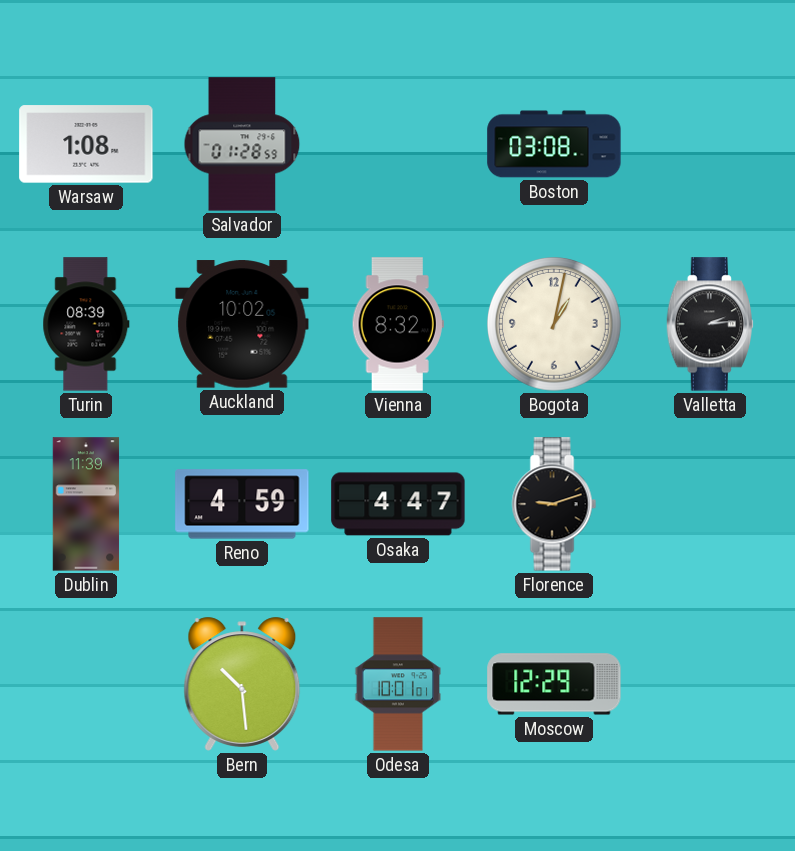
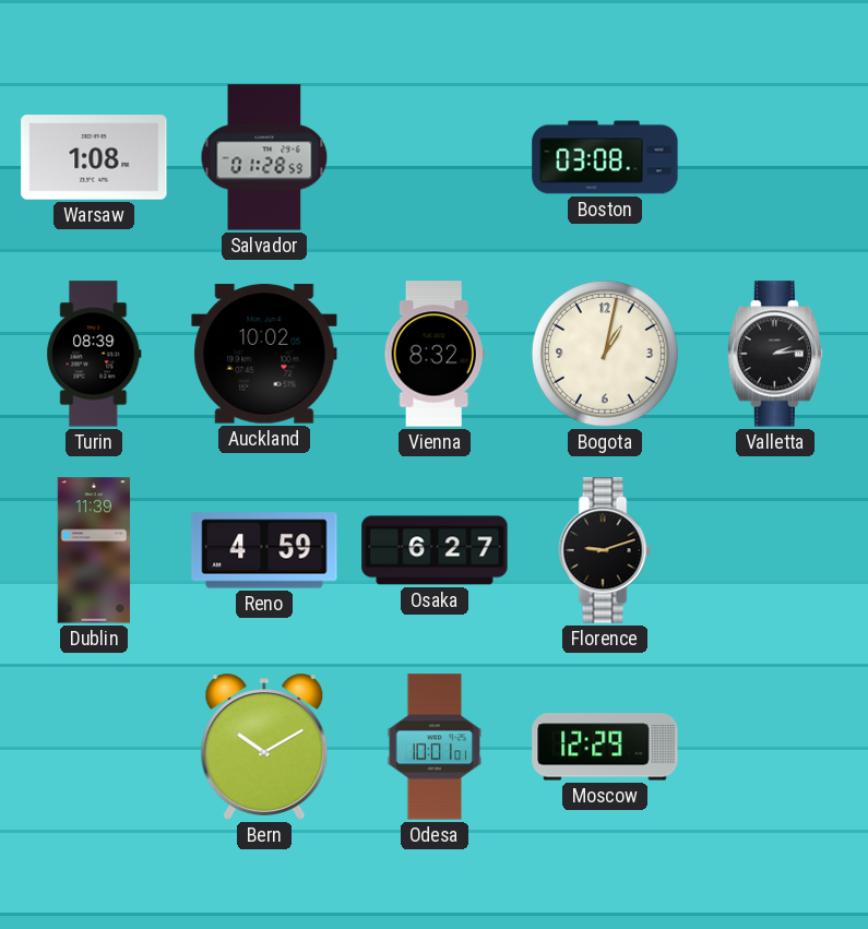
Osaka: 4:47 -> 6:27
Bern: 10:29 -> 10:10
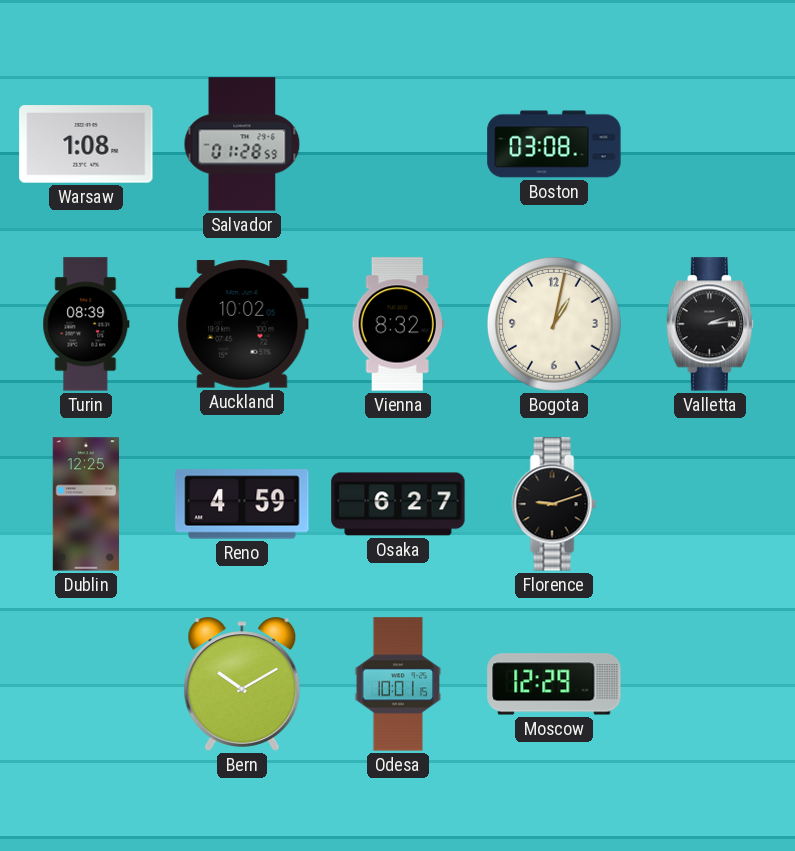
Dublin: 11:39 -> 12:25
Odesa: 10:01:01 -> 10:01:15
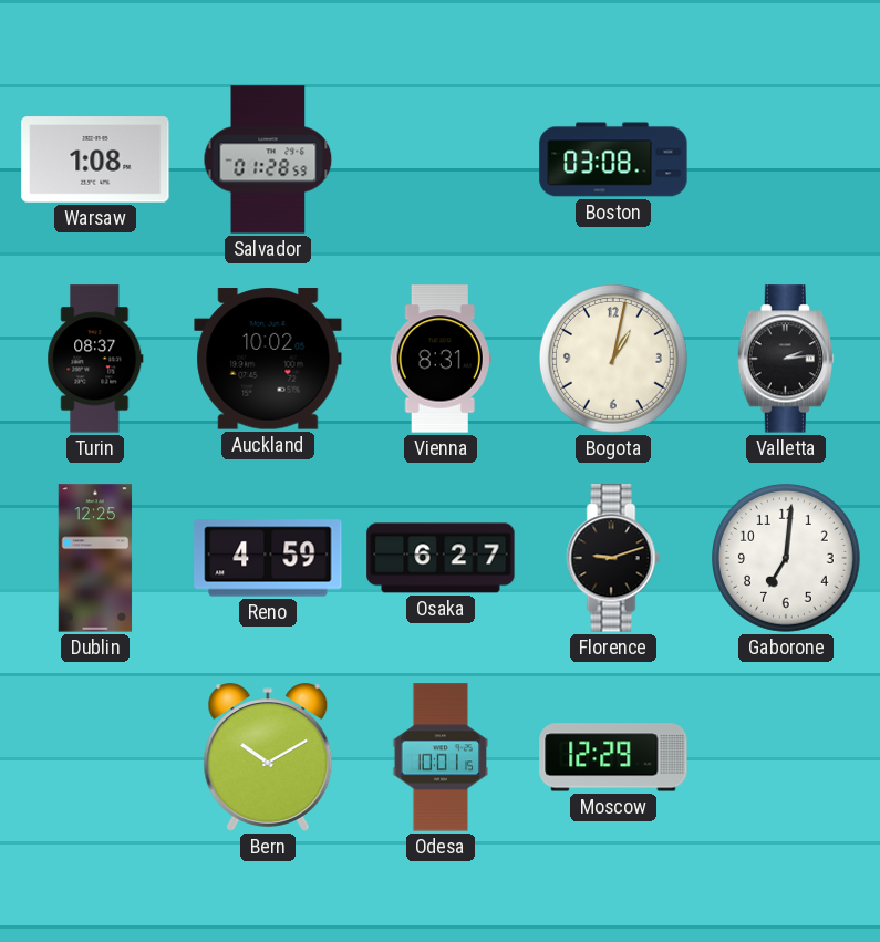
Turin: 08:39 -> 08:37
Vienna: 8:32 -> 8:31
Gaborone: none -> 7:01
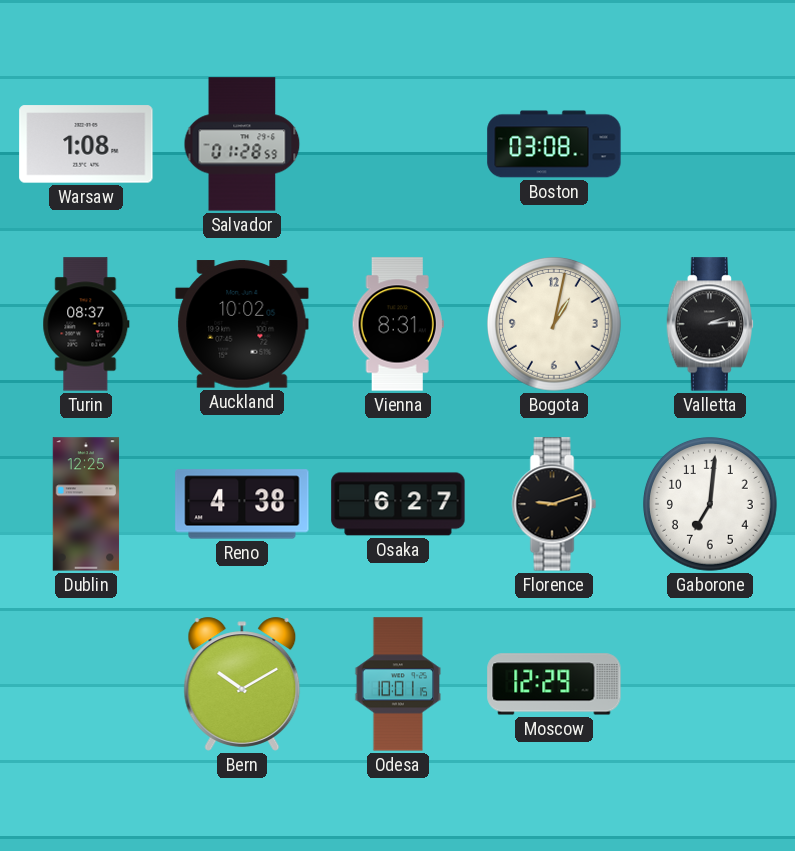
Reno: 4:59 -> 4:38
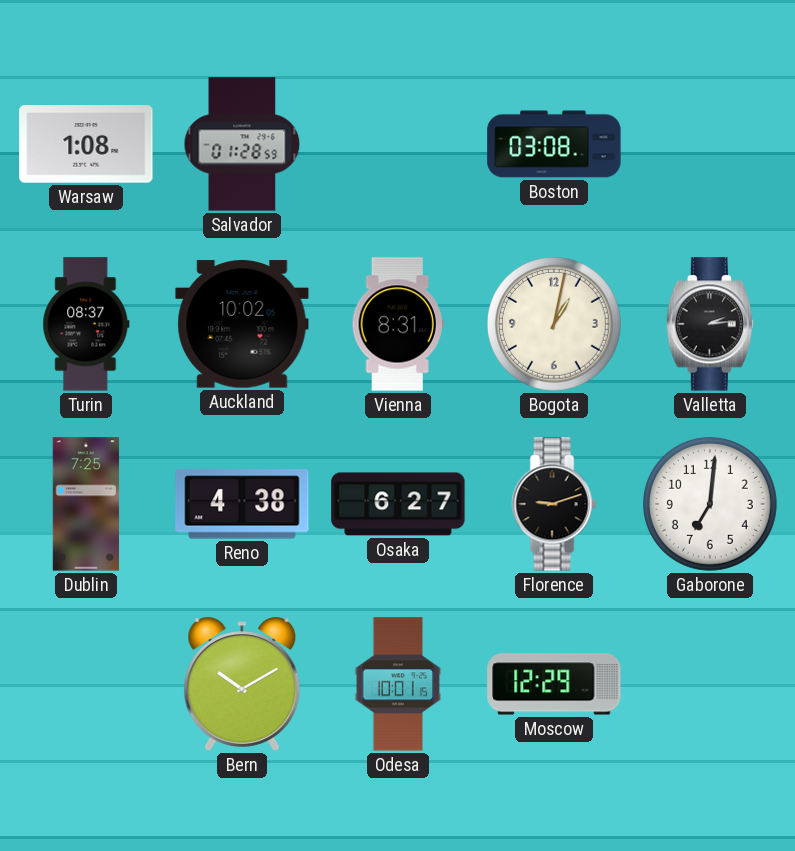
Dublin: 12:25 -> 7:25
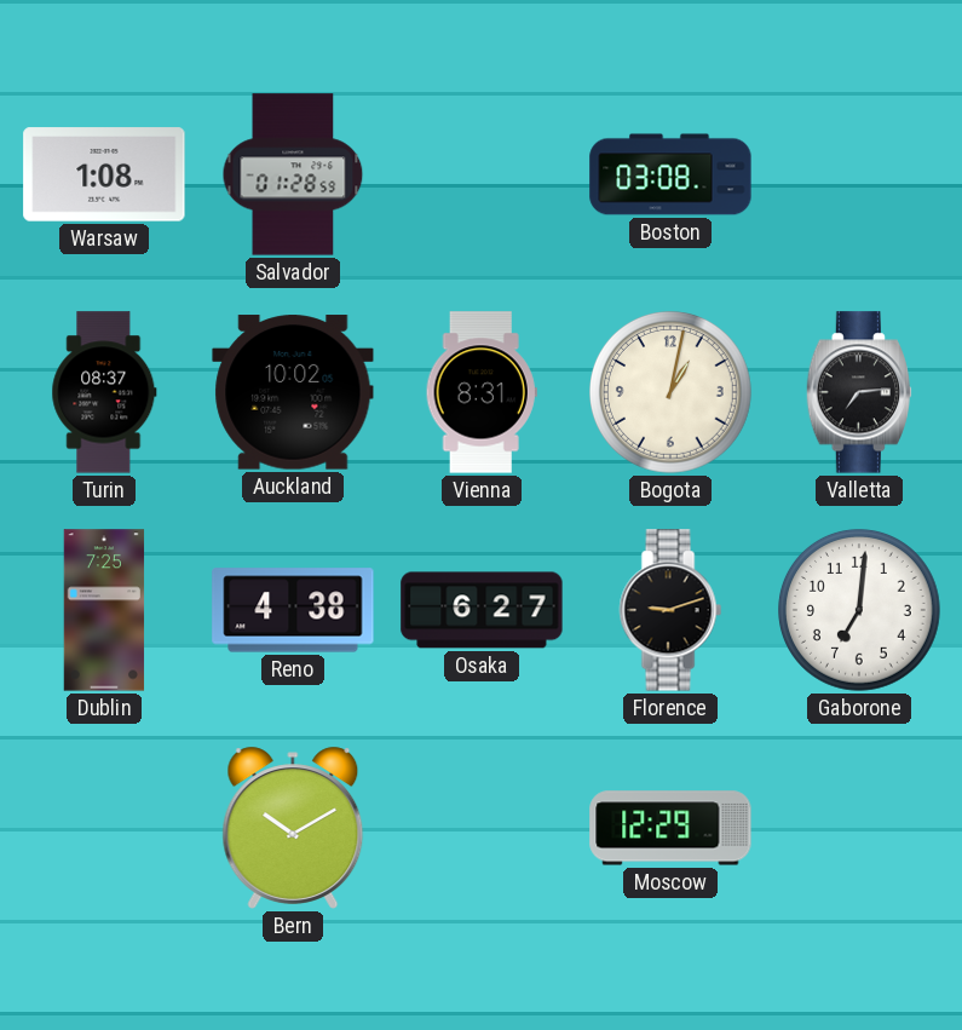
Valletta: 2:14 -> 7:14
Odesa: 10:01 -> none
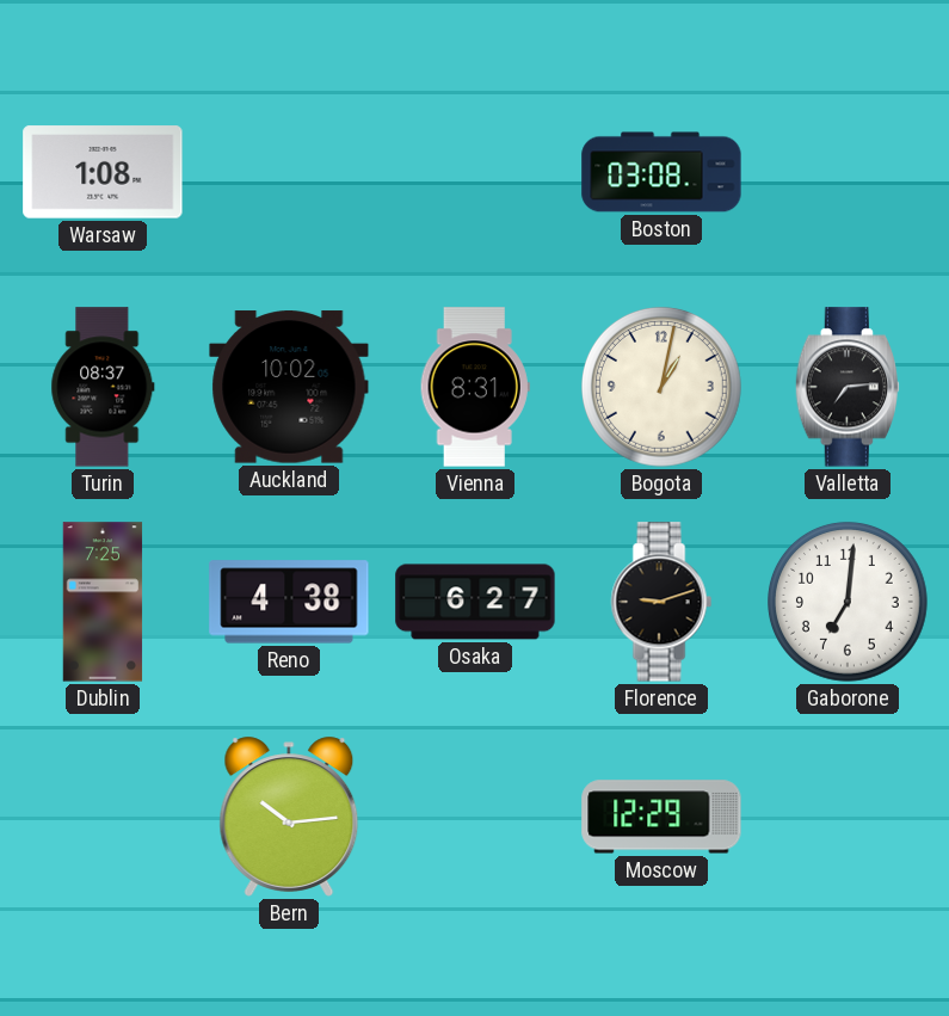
Salvador: 01:28 -> none
Bern: 10:10 -> 10:14
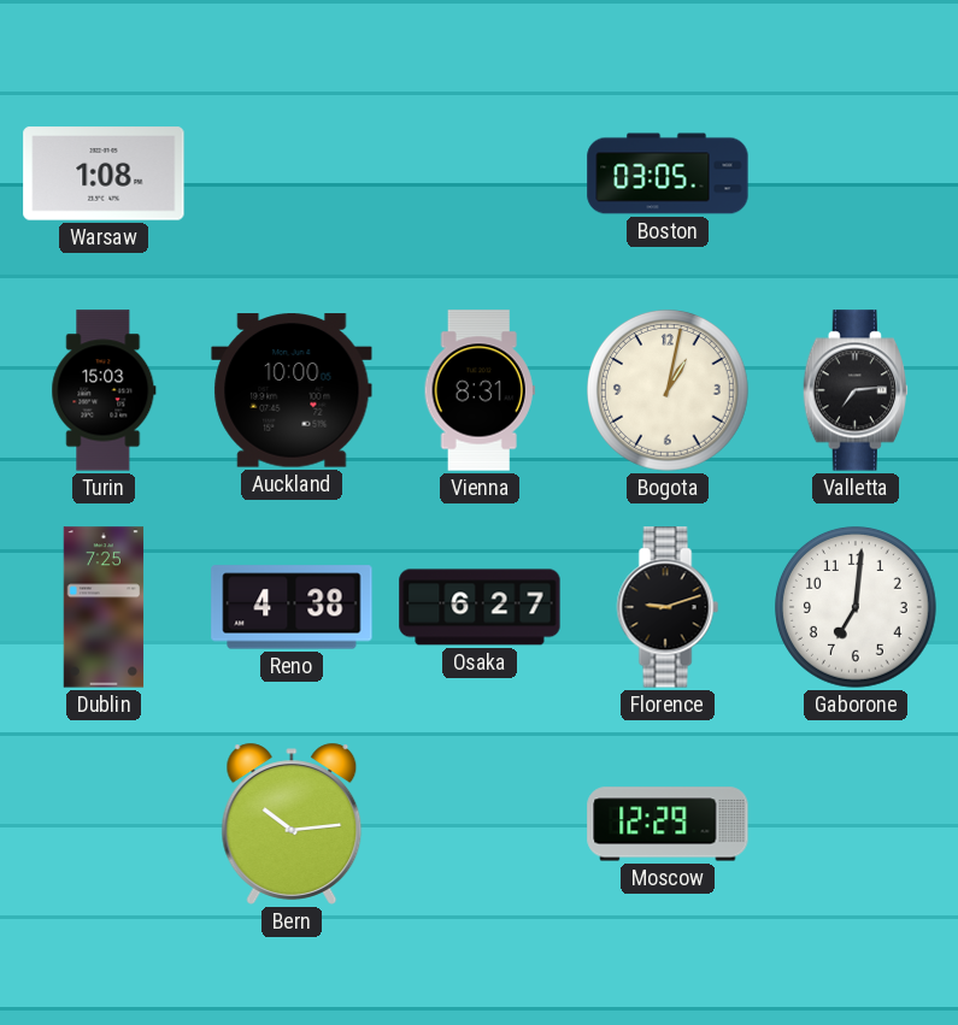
Boston: 03:08 -> 03:05
Turin: 08:37 -> 15:03
Auckland: 10:02 -> 10:00
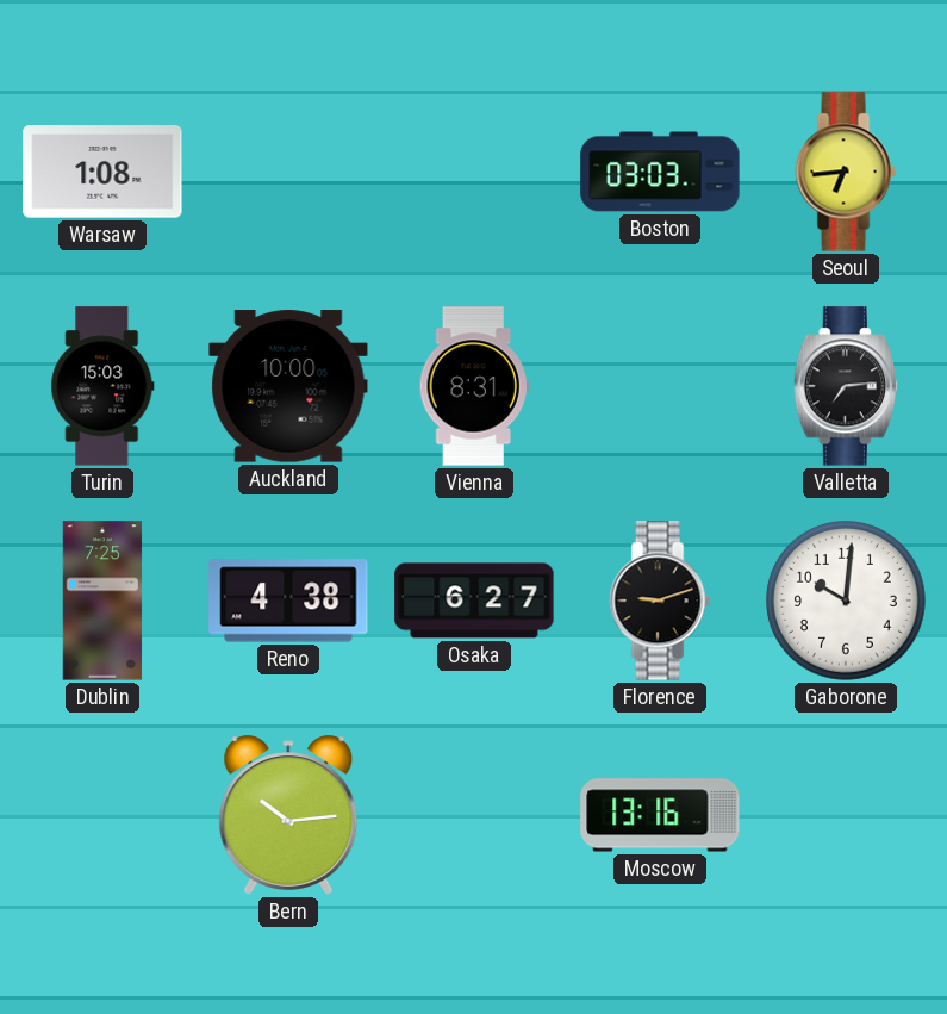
Boston: 03:05 -> 03:03
Seoul: none -> 6:44
Bogota: 1:02 -> none
Gaborone: 7:01 -> 10:01
Moscow: 12:29 -> 13:16
